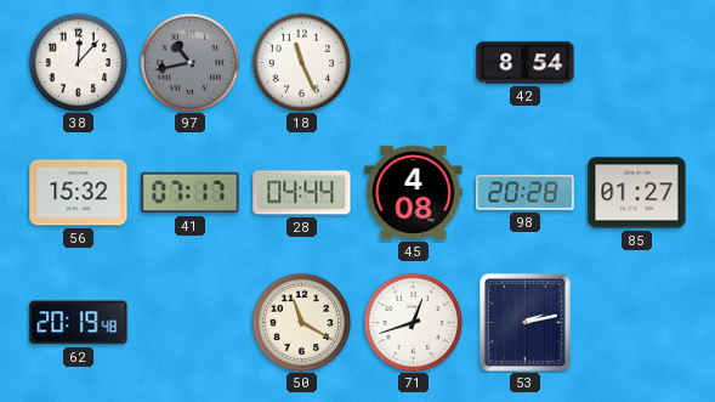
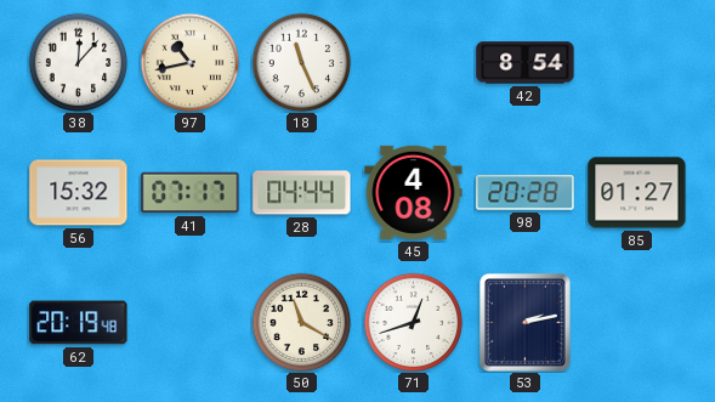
97 dial: grey -> cream
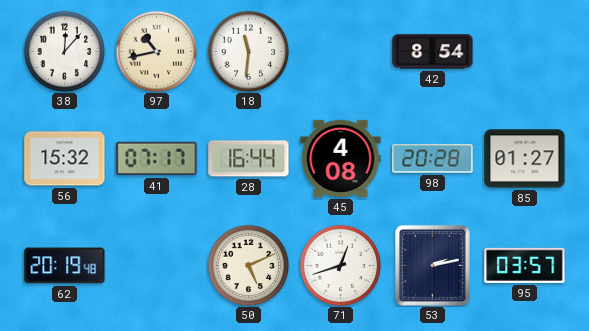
18: 11:26 -> 11:31
28: 04:44 -> 16:44
50: 11:20 -> 5:11
95: none -> 03:57
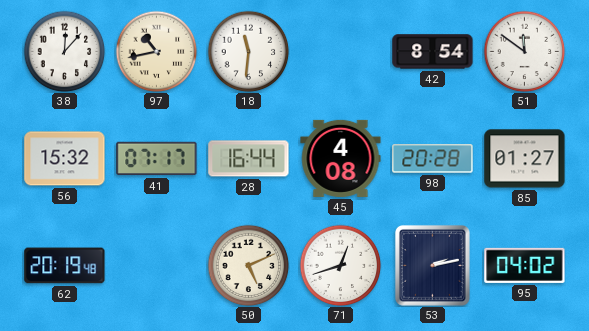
51: none -> 11:51
95: 03:57 -> 04:02
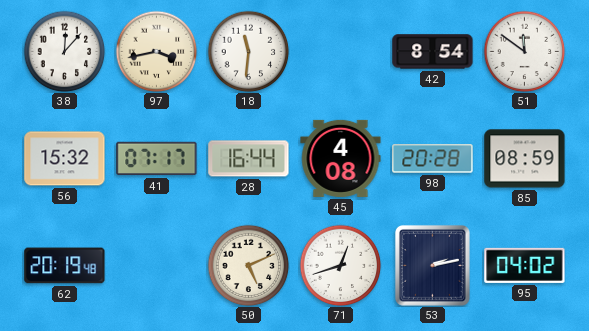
97: 10:43 -> 3:43
85: 01:27 -> 08:59
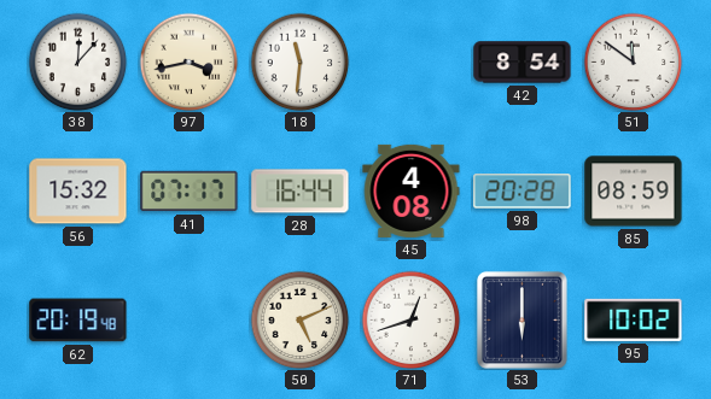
53: 2:13 -> 6:00
95: 04:02 -> 10:02
